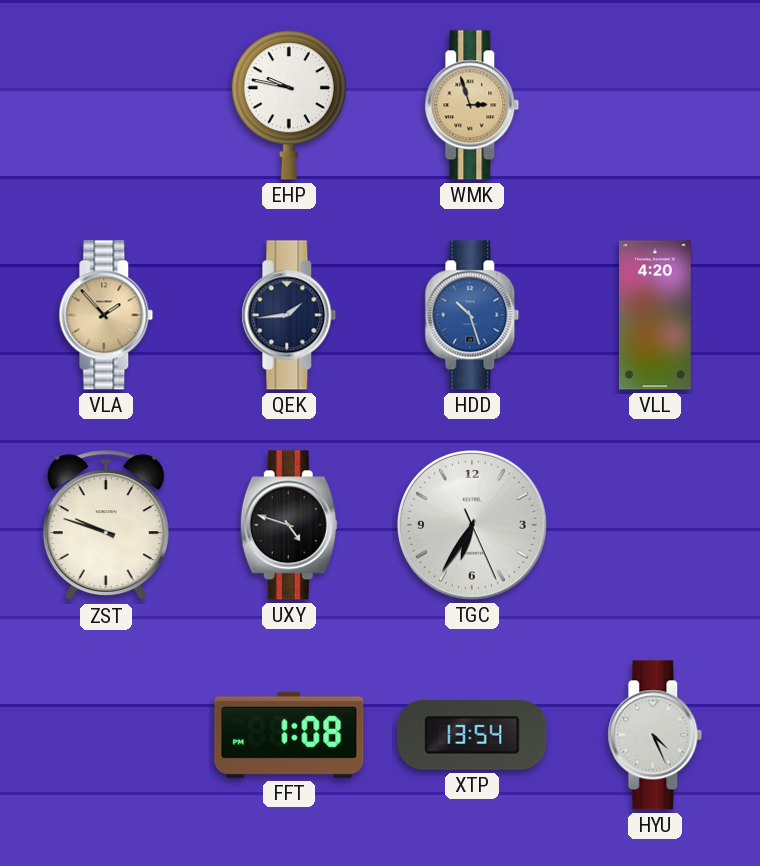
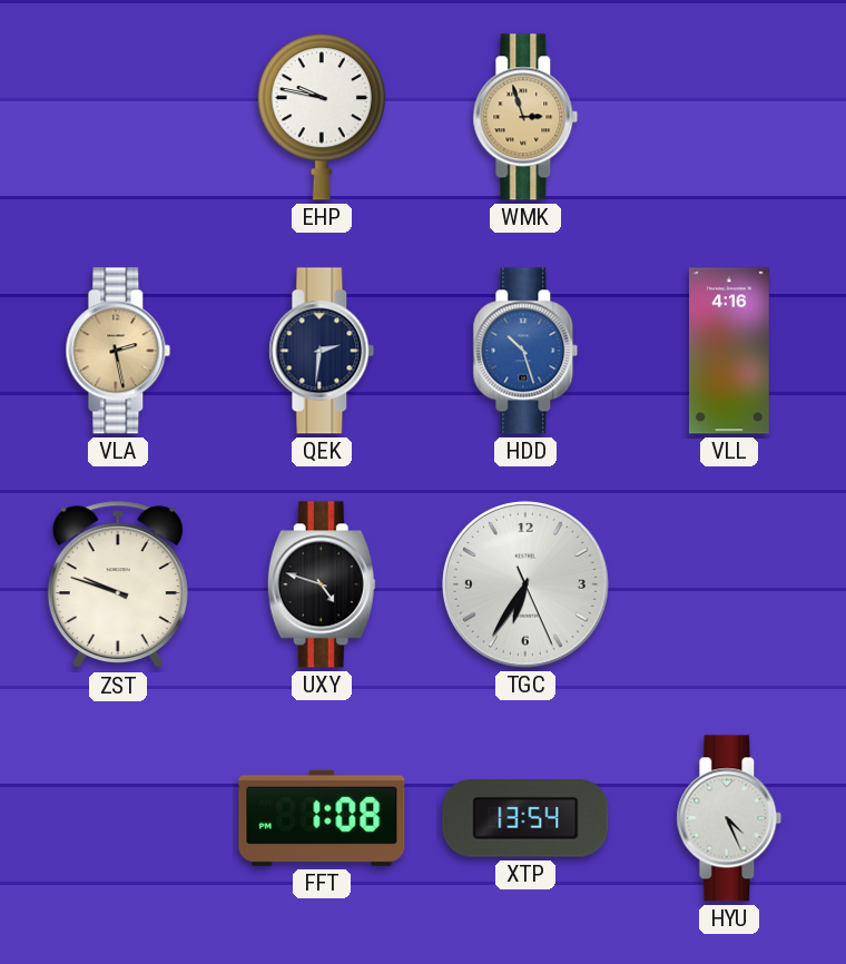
VLA: 1:53 -> 2:28
QEK: 1:44 -> 2:31
VLL: 4:20 -> 4:16
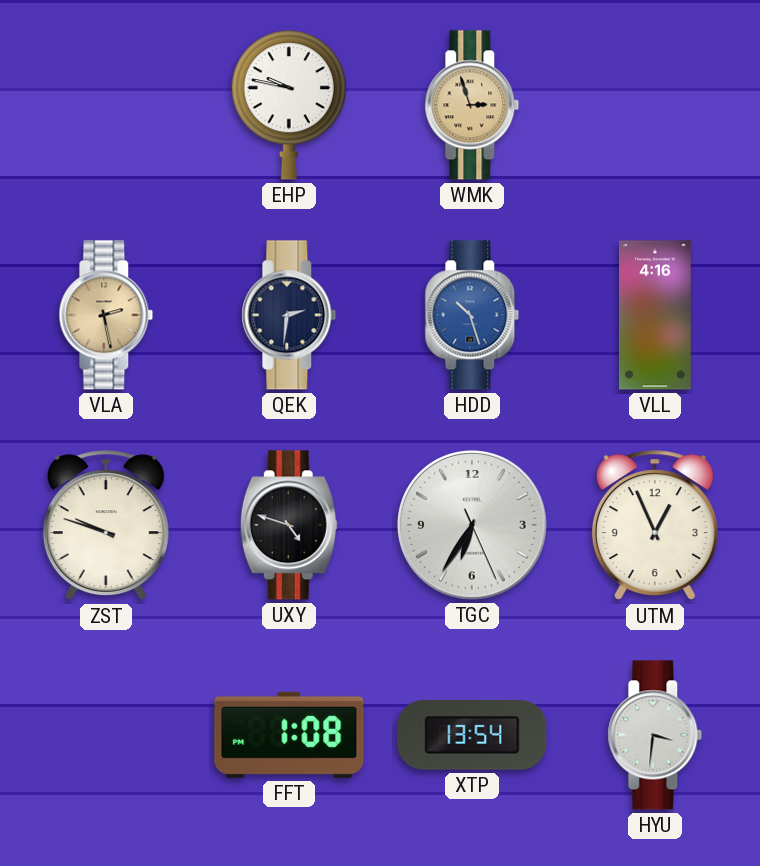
UTM: none -> 12:56
HYU: 4:26 -> 3:31
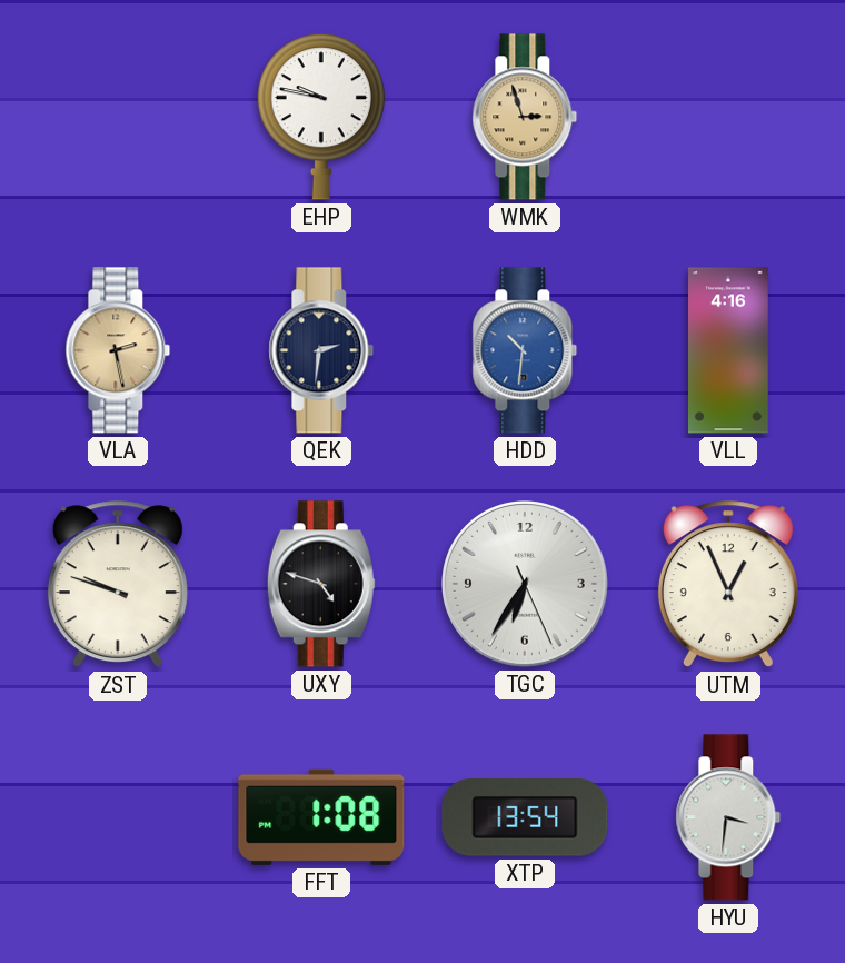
HDD: 10:27 -> 10:31
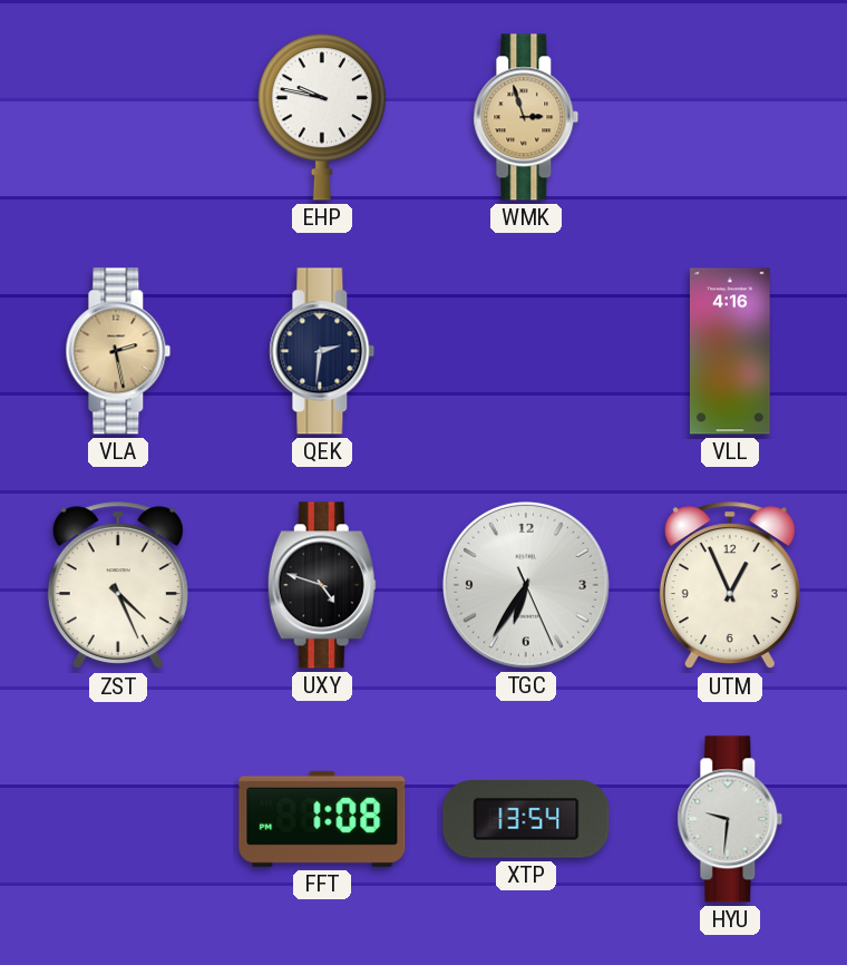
HDD: 10:31 -> none
ZST: 9:48 -> 4:26
HYU: 3:31 -> 9:31
